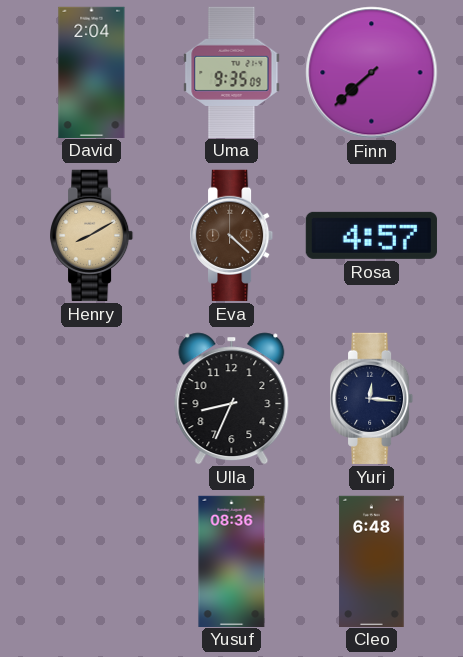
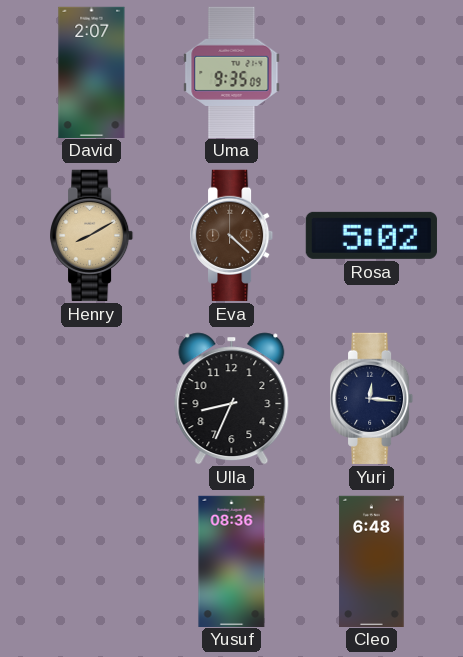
David: 2:04 -> 2:07
Finn: 7:38 -> none
Rosa: 4:57 -> 5:02
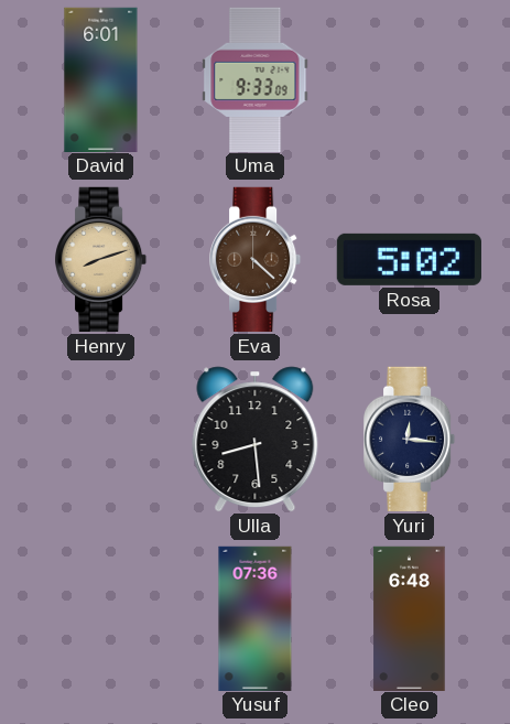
David: 2:07 -> 6:01
Uma: 9:35 -> 9:33
Henry: 8:10 -> 8:12
Ulla: 8:34 -> 8:29
Yusuf: 08:36 -> 07:36
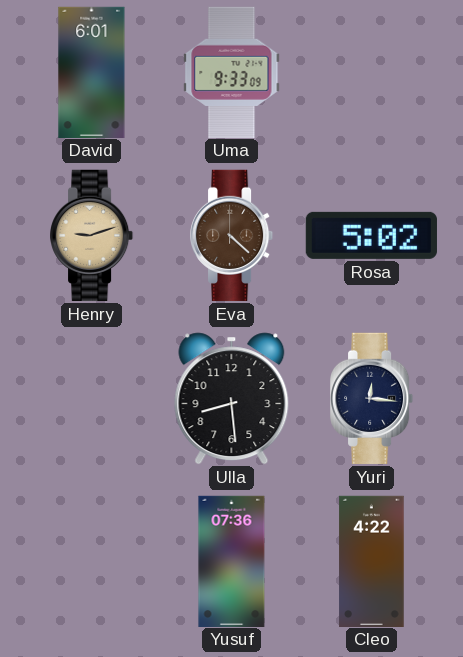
Henry: 8:12 -> 9:12
Cleo: 6:48 -> 4:22
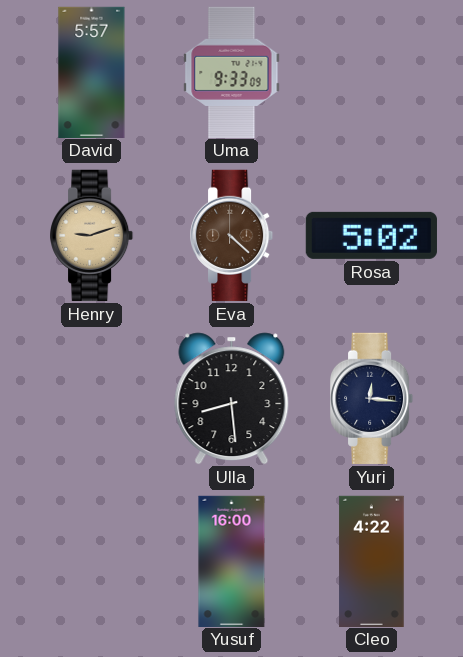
David: 6:01 -> 5:57
Yusuf: 07:36 -> 16:00
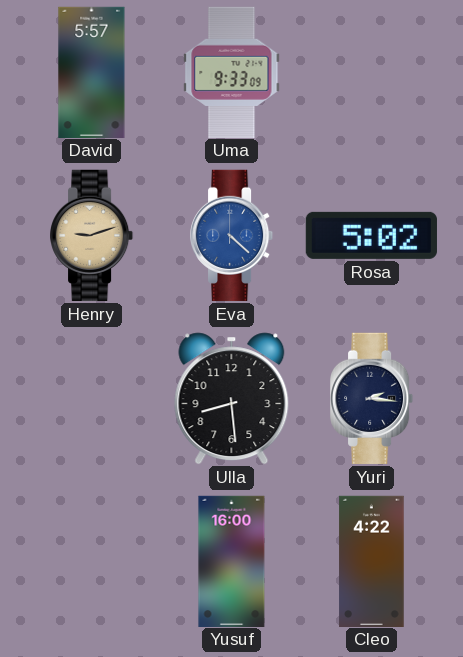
Eva dial: brown -> blue
Yuri: 12:16 -> 2:16
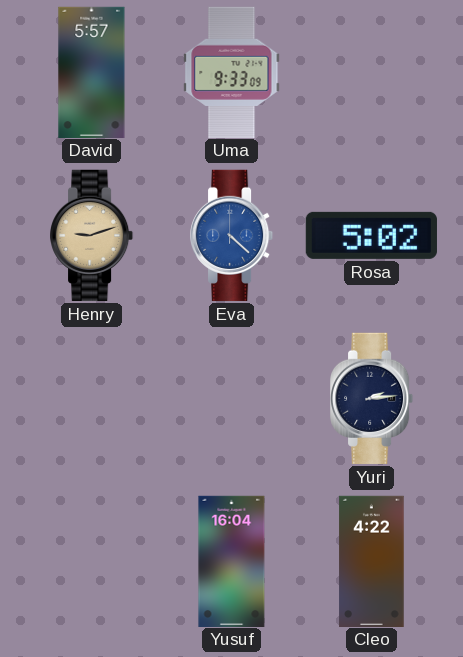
Ulla: 8:29 -> none
Yuri: 2:16 -> 2:14
Yusuf: 16:00 -> 16:04
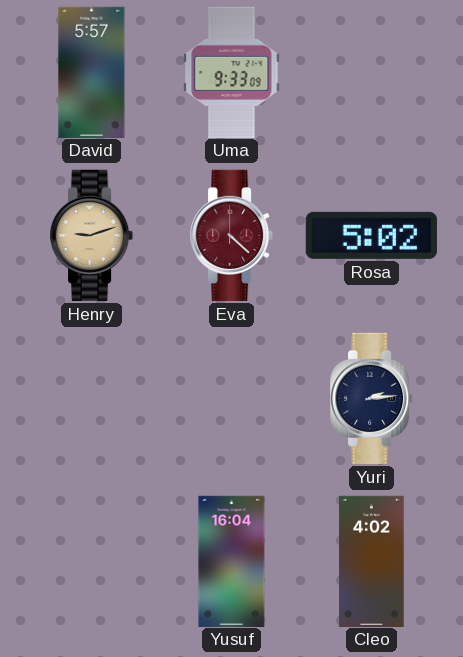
Eva dial: blue -> burgundy
Cleo: 4:22 -> 4:02
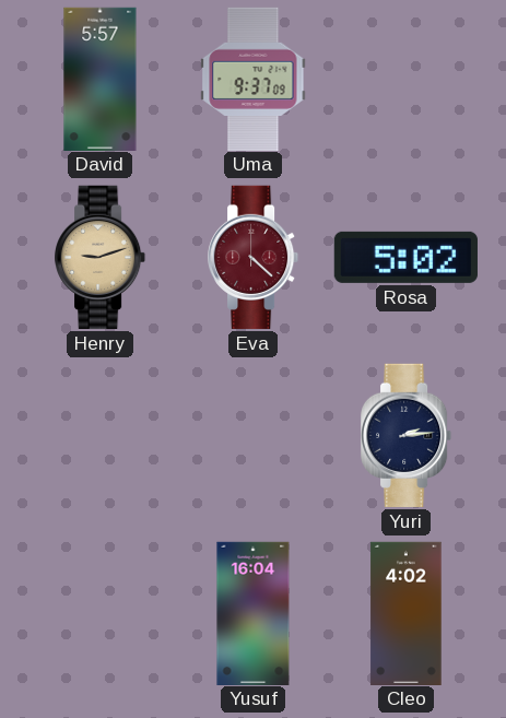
Uma: 9:33 -> 9:37
